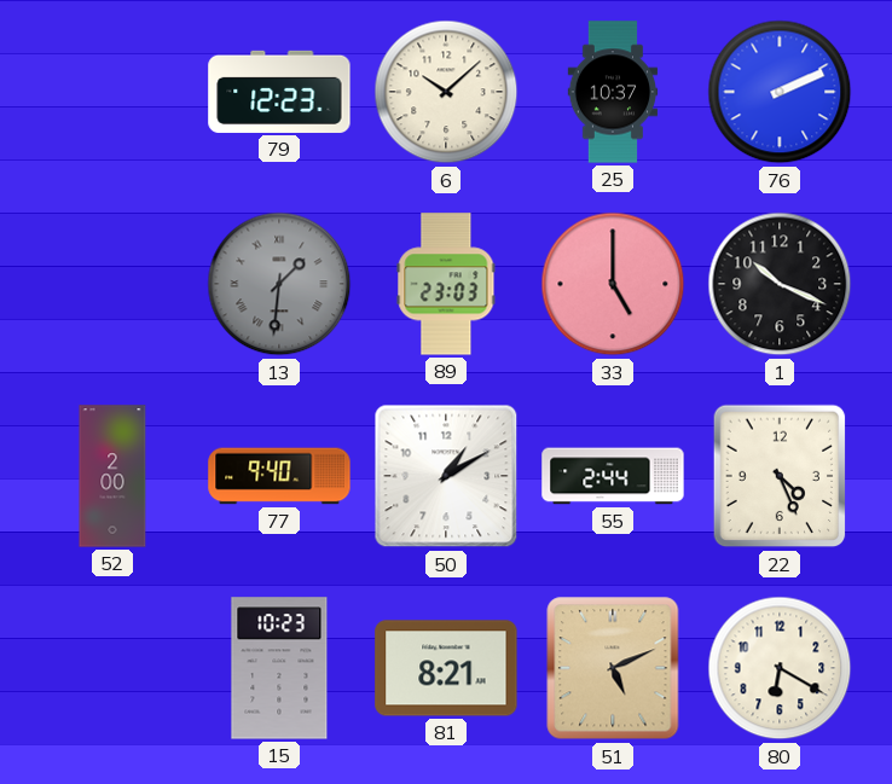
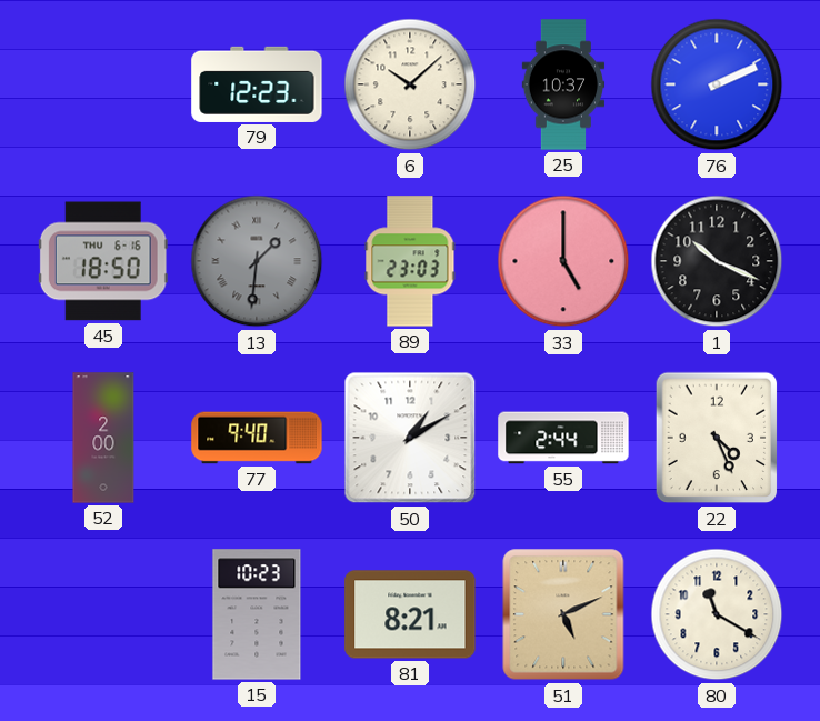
45: none -> 18:50
80: 6:20 -> 11:20
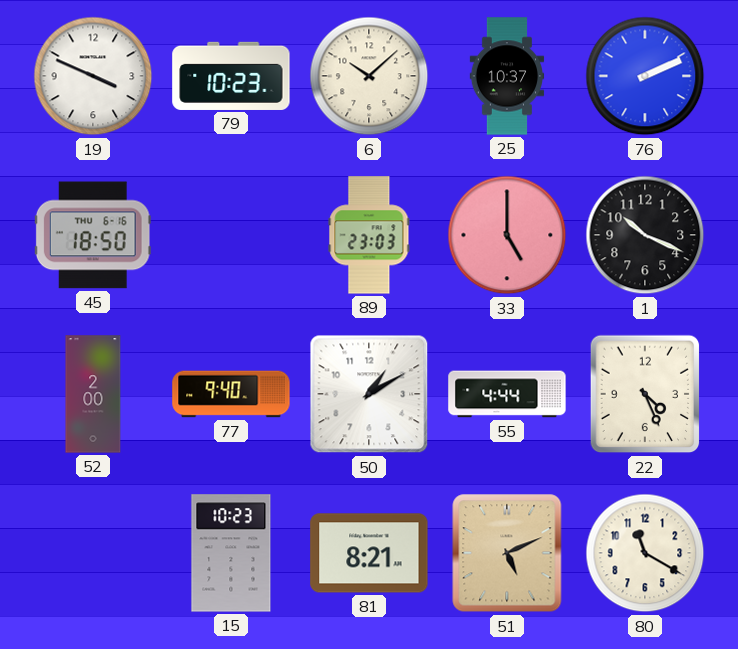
19: none -> 3:49
79: 12:23 -> 10:23
13: 1:31 -> none
55: 2:44 -> 4:44
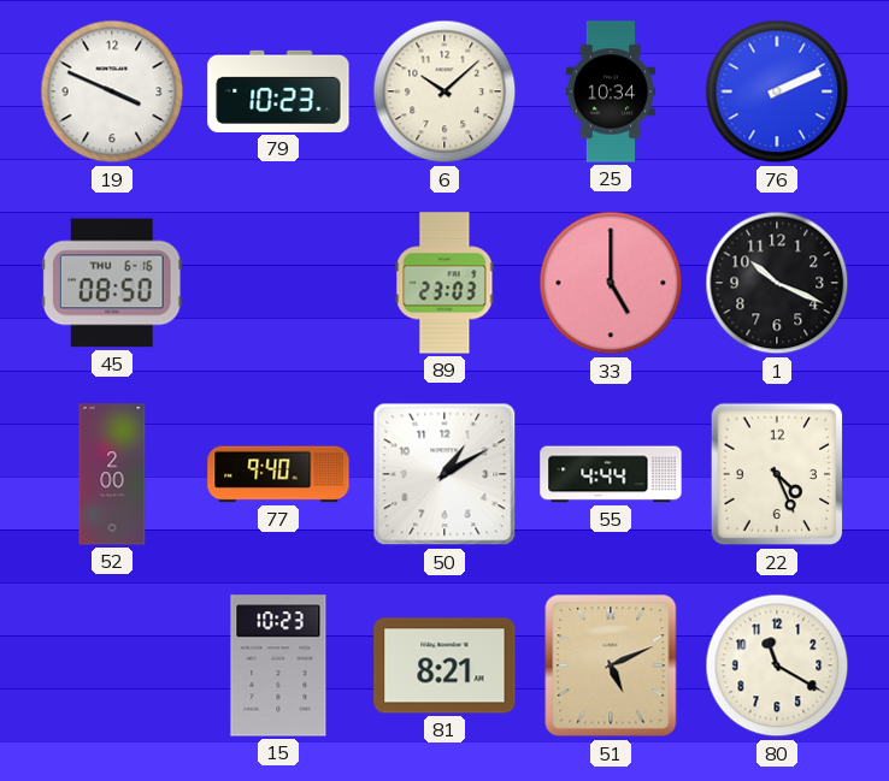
25: 10:37 -> 10:34
45: 18:50 -> 08:50
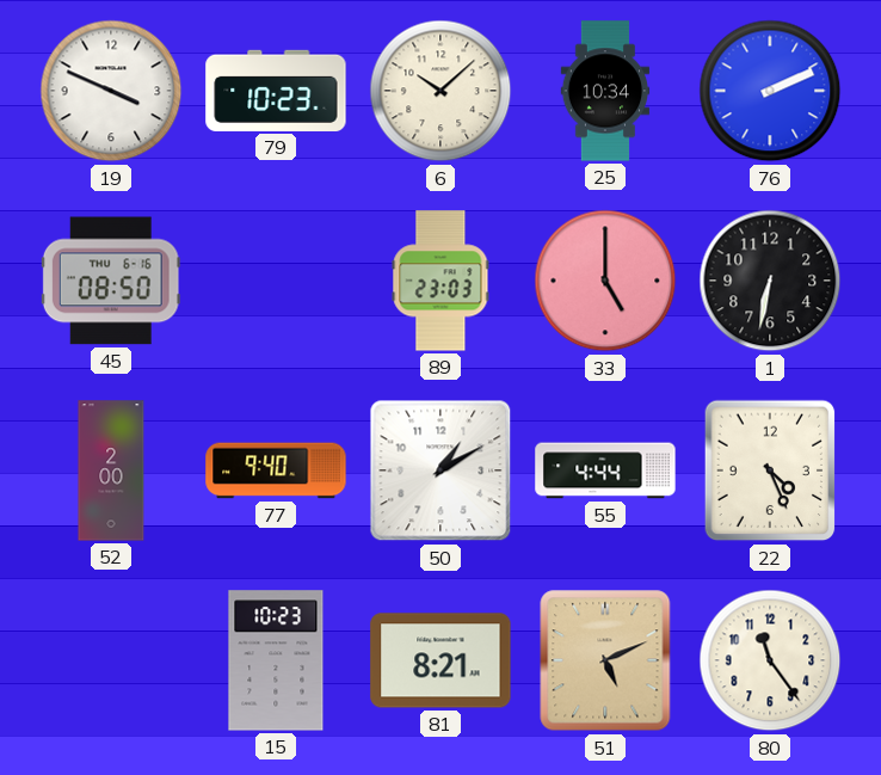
1: 10:19 -> 6:32
80: 11:20 -> 11:24
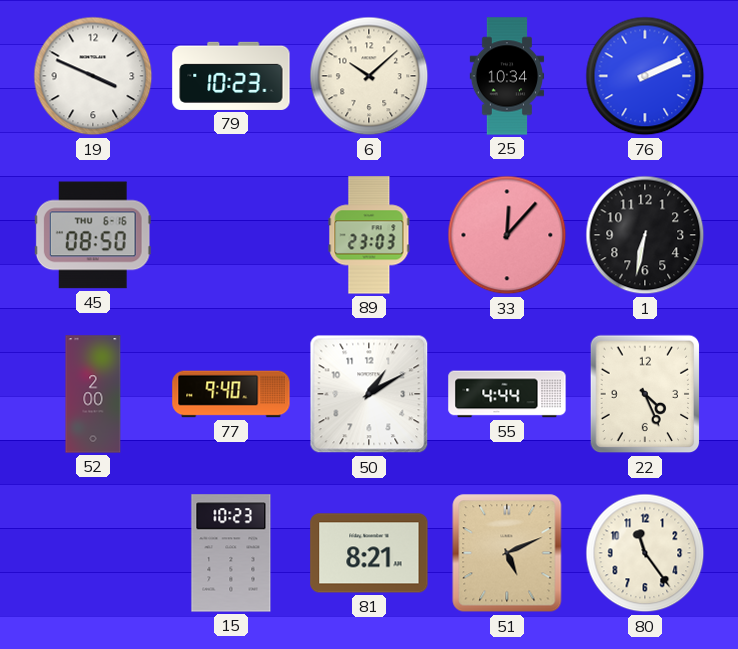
33: 5:00 -> 12:07
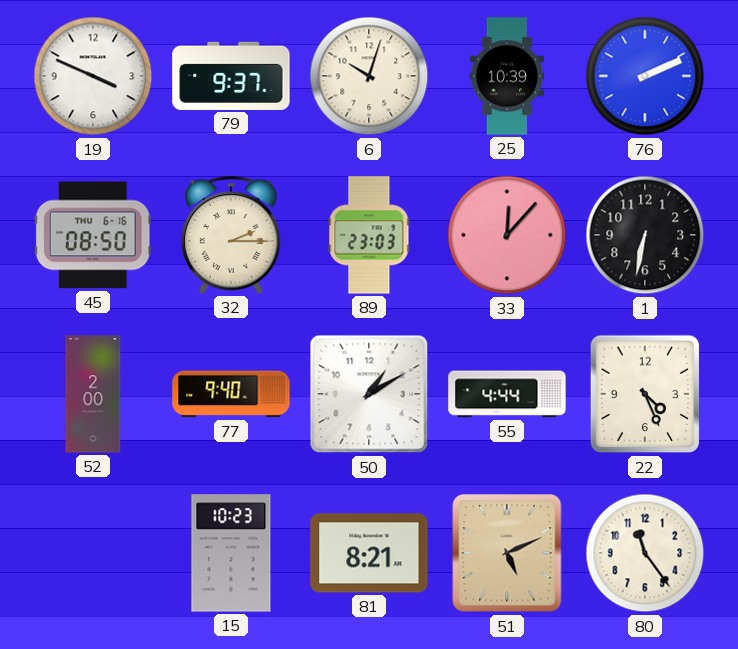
79: 10:23 -> 9:37
6: 10:08 -> 10:03
25: 10:34 -> 10:39
32: none -> 2:15
